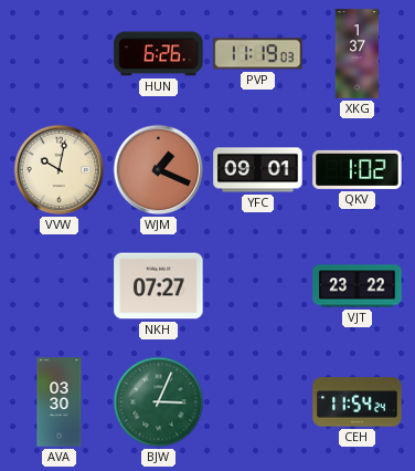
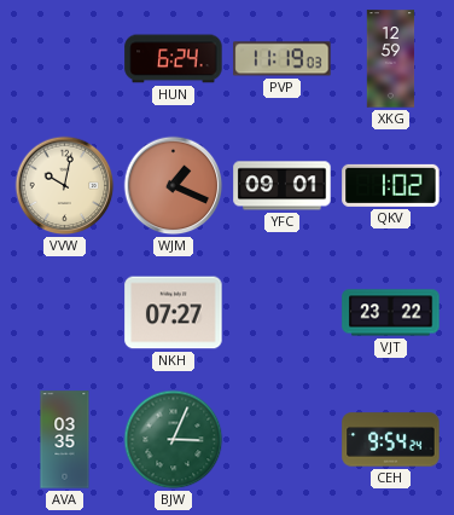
HUN: 6:26 -> 6:24
XKG: 1:37 -> 12:59
AVA: 03:30 -> 03:35
CEH: 11:54 -> 9:54
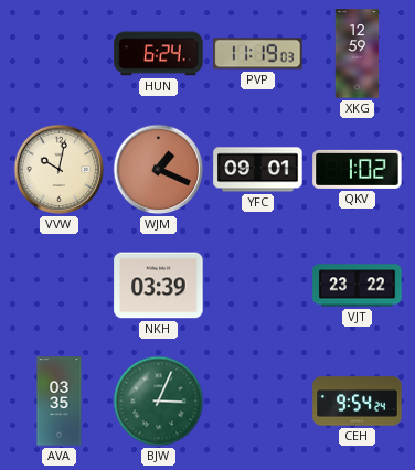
NKH: 07:27 -> 03:39
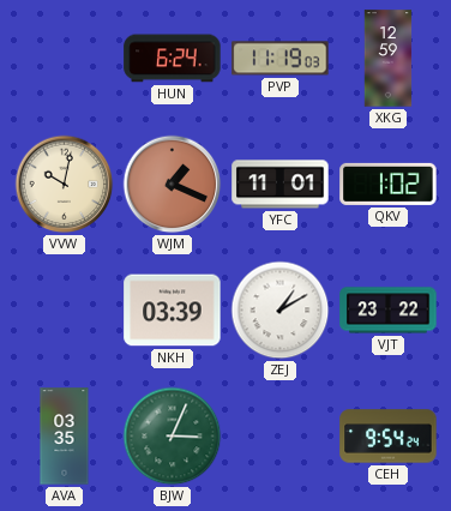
YFC: 09:01 -> 11:01
ZEJ: none -> 1:10
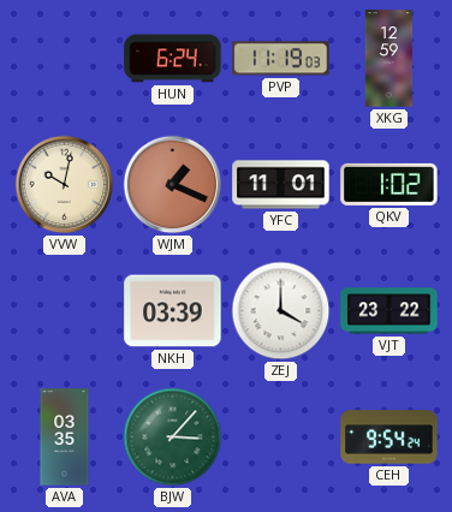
ZEJ: 1:10 -> 4:00
BJW: 3:04 -> 3:07
